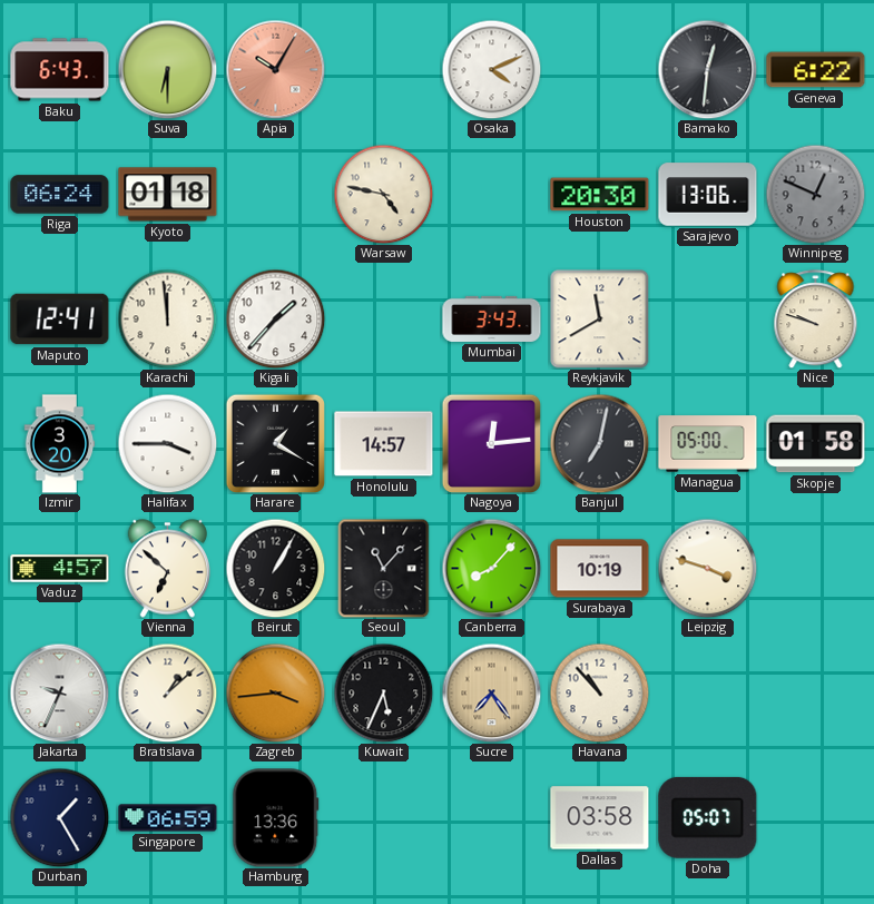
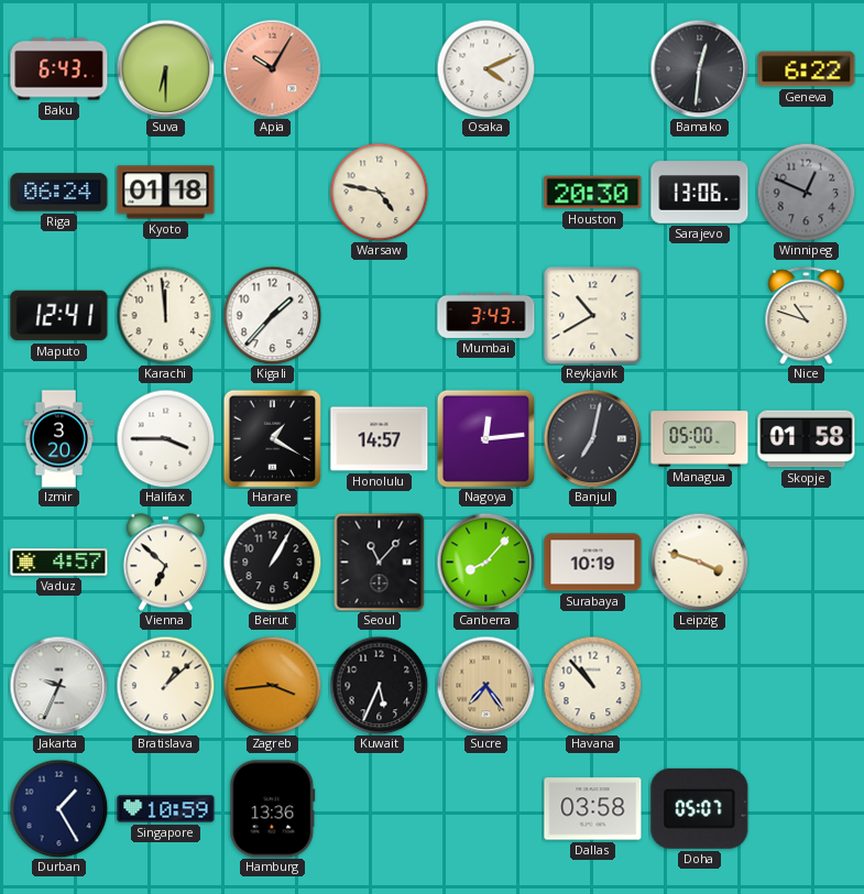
Reykjavik: 11:40 -> 10:40
Nice: 9:48 -> 10:48
Singapore: 06:59 -> 10:59
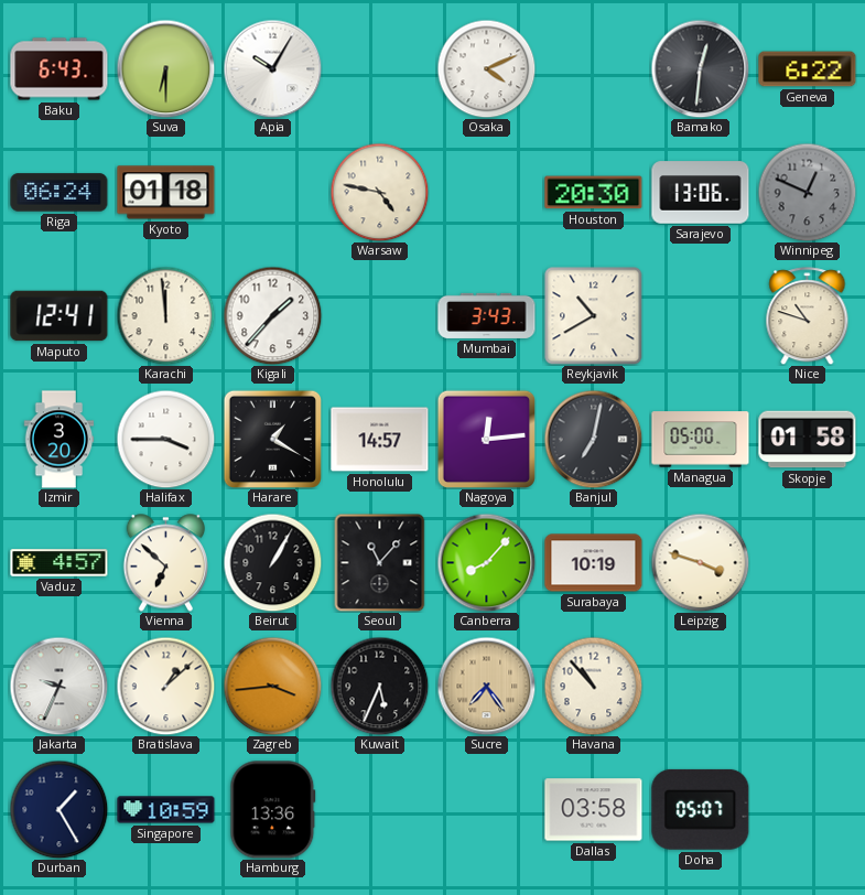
Apia dial: salmon -> white
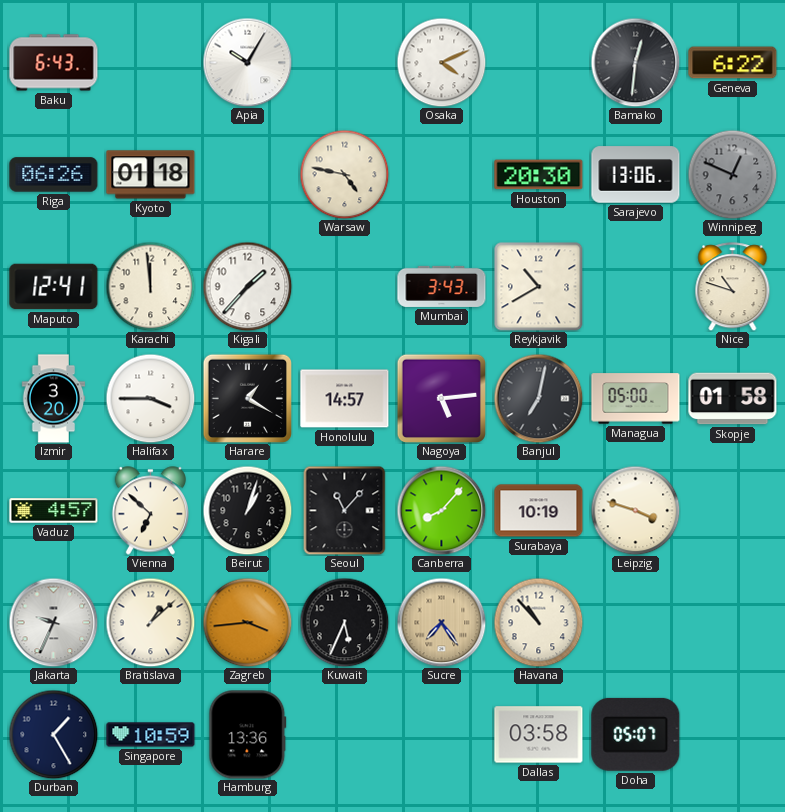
Suva: 6:30 -> none
Riga: 06:24 -> 06:26
Nagoya: 12:14 -> 5:14
Beirut: 1:05 -> 1:03
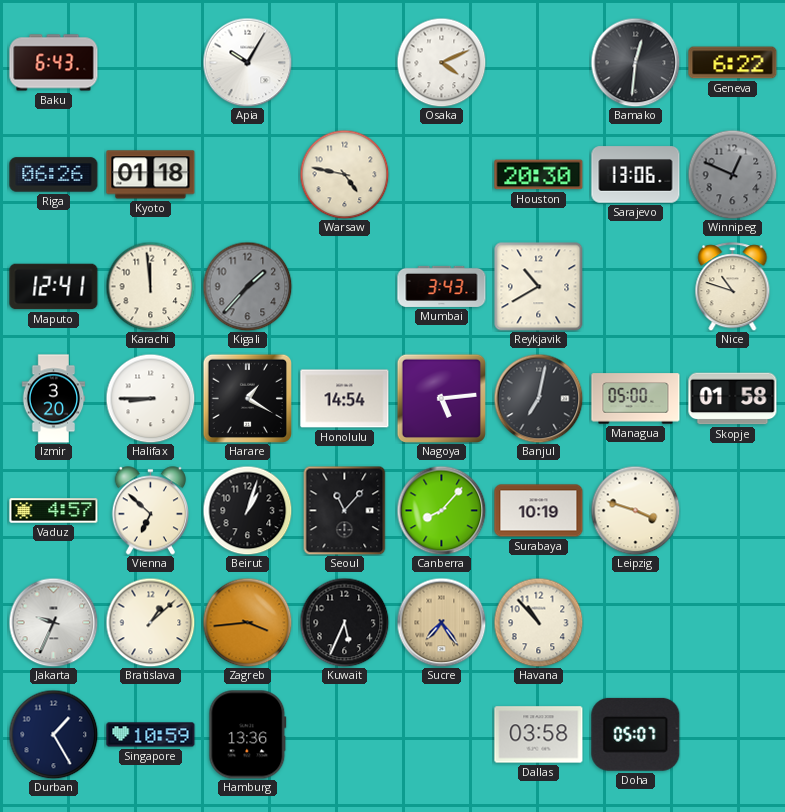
Kigali dial: white -> grey
Halifax: 3:45 -> 8:45
Honolulu: 14:57 -> 14:54
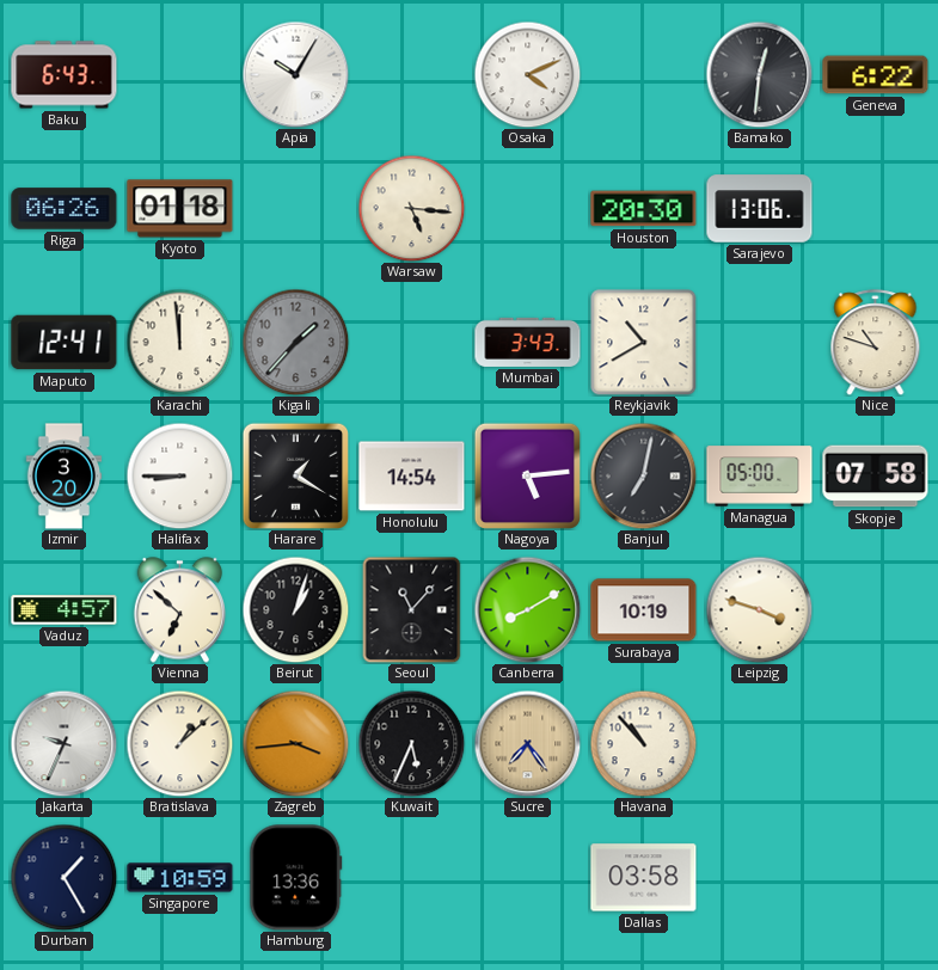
Warsaw: 4:47 -> 5:16
Winnipeg: 12:49 -> none
Skopje: 01:58 -> 07:58
Canberra: 8:07 -> 8:10
Doha: 05:07 -> none
